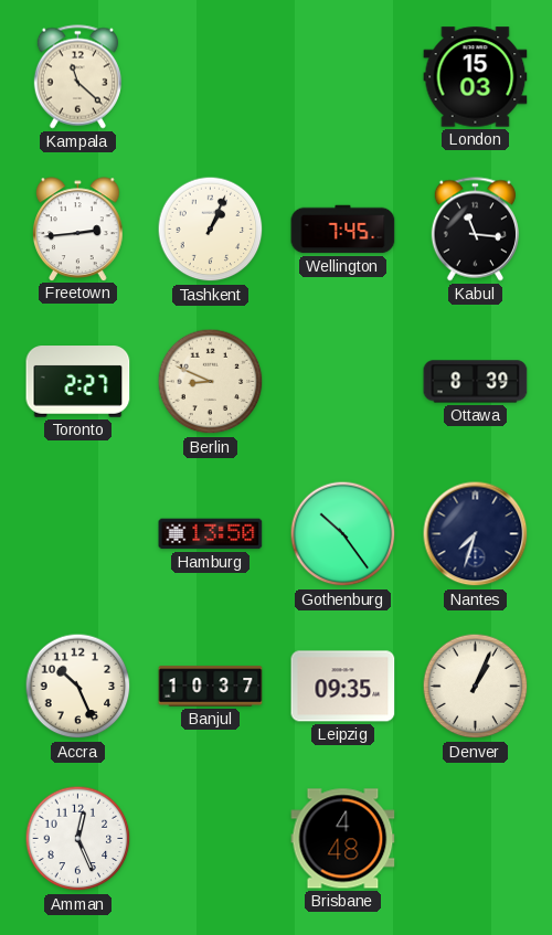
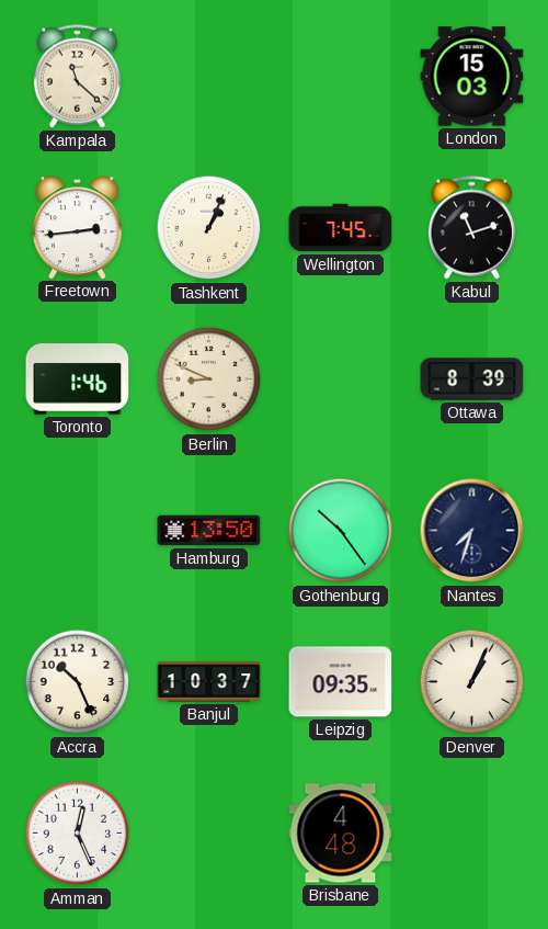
Kabul: 11:16 -> 11:12
Toronto: 2:27 -> 1:46
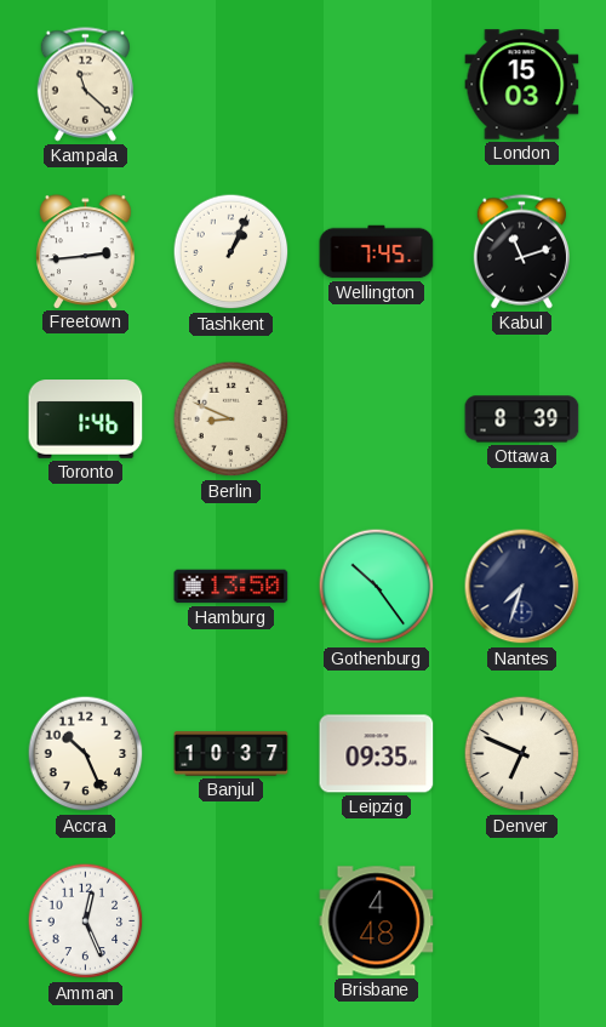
Denver: 1:04 -> 6:49
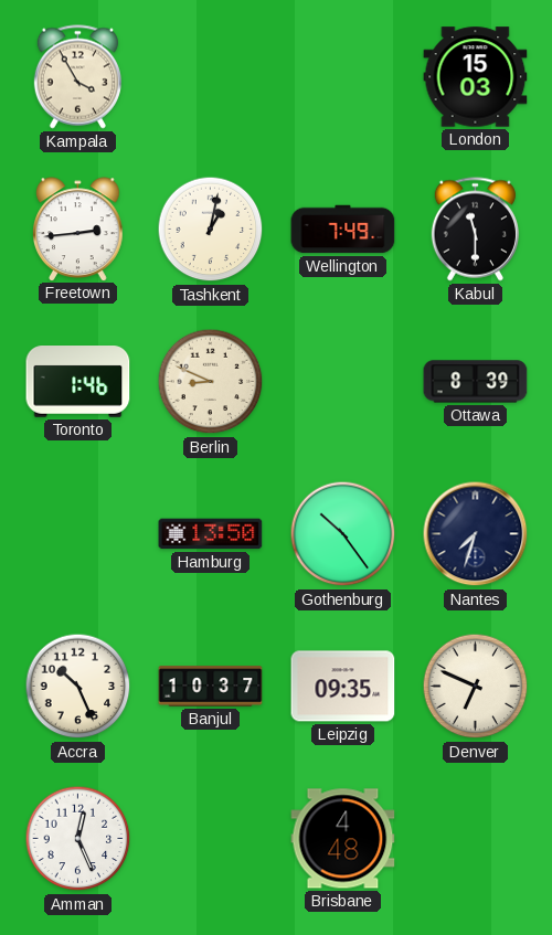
Kampala: 11:22 -> 3:55
Tashkent: 1:04 -> 1:02
Wellington: 7:45 -> 7:49
Kabul: 11:12 -> 11:30
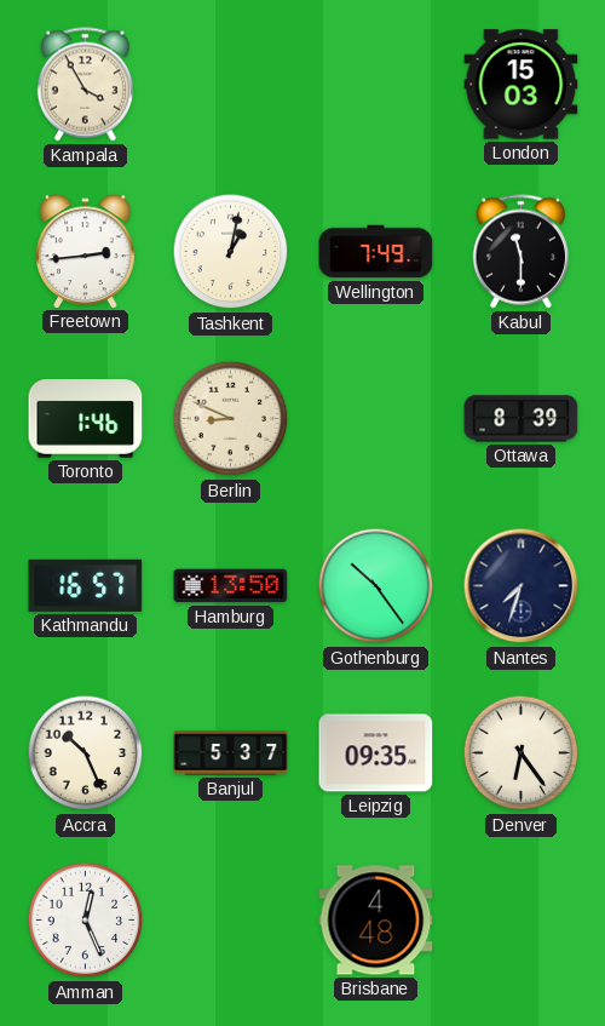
Kathmandu: none -> 16:57
Banjul: 10:37 -> 5:37
Denver: 6:49 -> 6:24
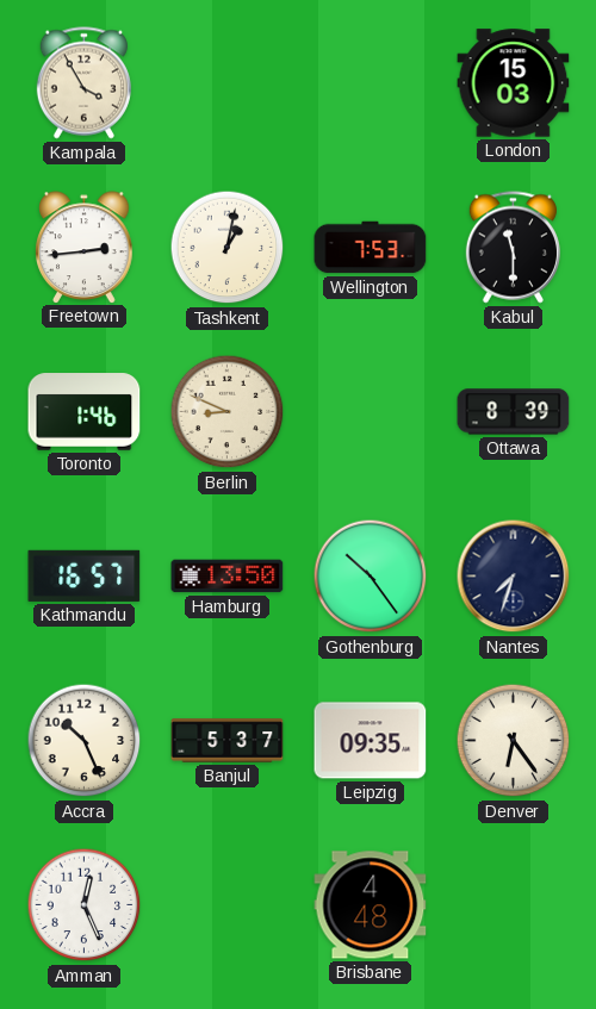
Wellington: 7:49 -> 7:53
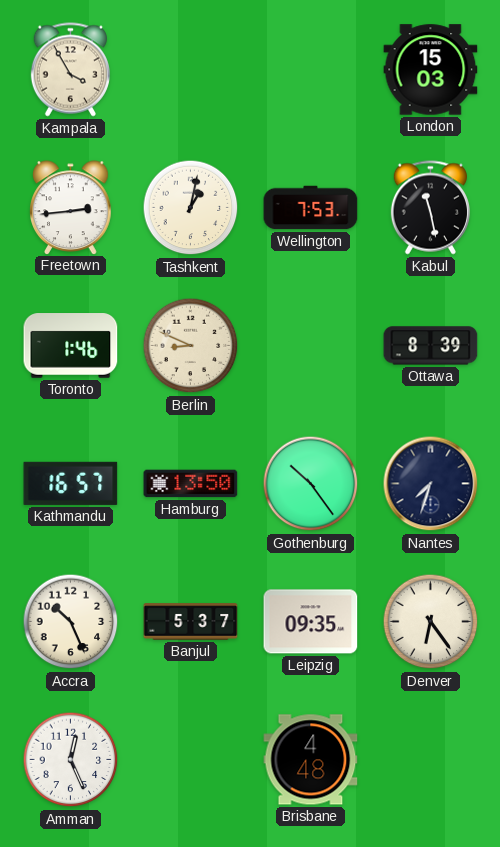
Kabul: 11:30 -> 11:28
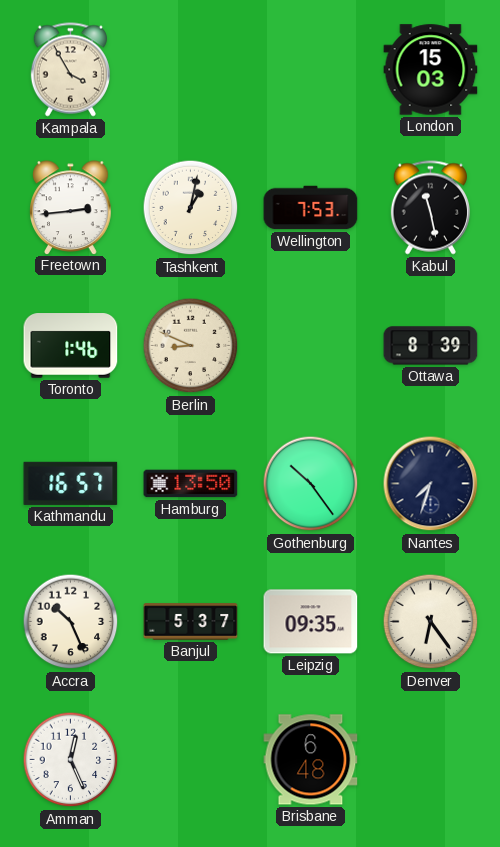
Brisbane: 4:48 -> 6:48
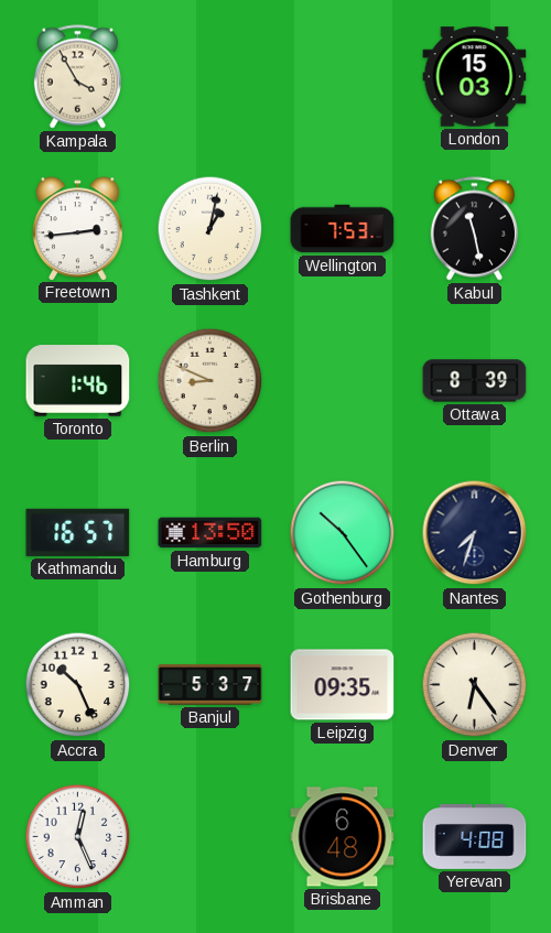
Yerevan: none -> 4:08
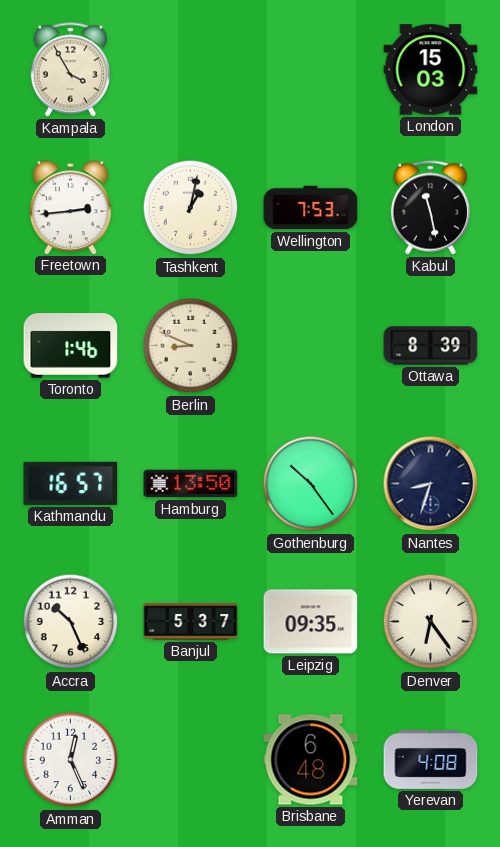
Nantes: 7:33 -> 8:33
